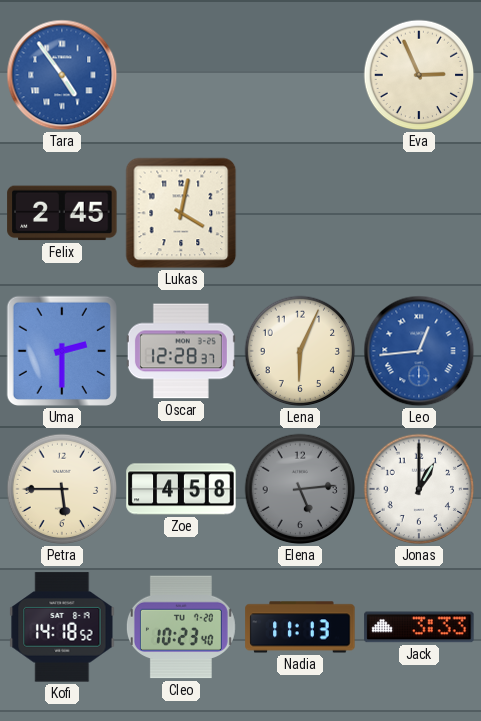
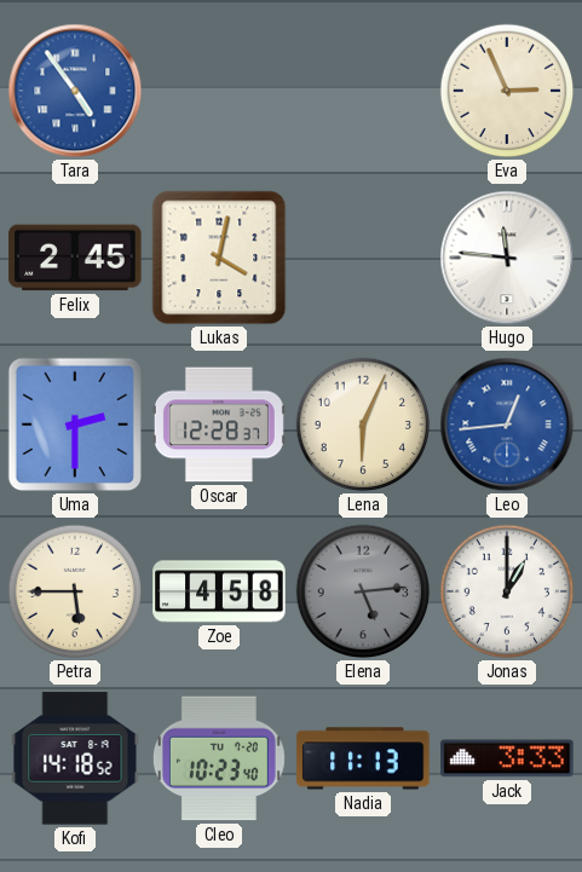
Hugo: none -> 11:46
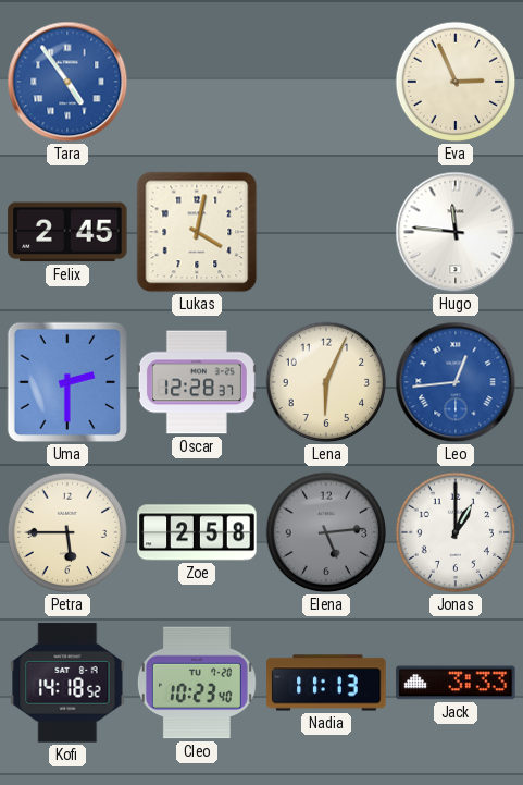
Zoe: 4:58 -> 2:58
